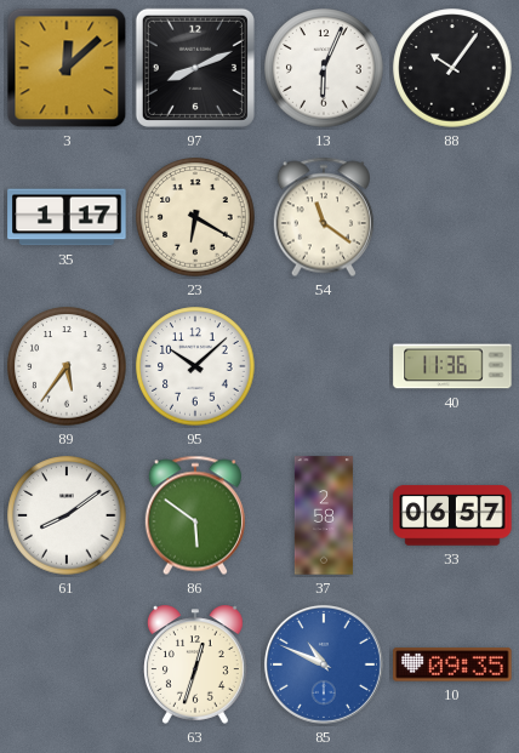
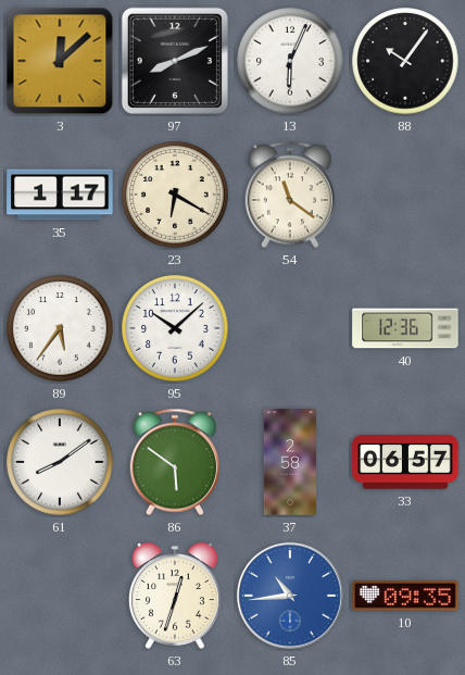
40: 11:36 -> 12:36
85: 10:49 -> 10:44
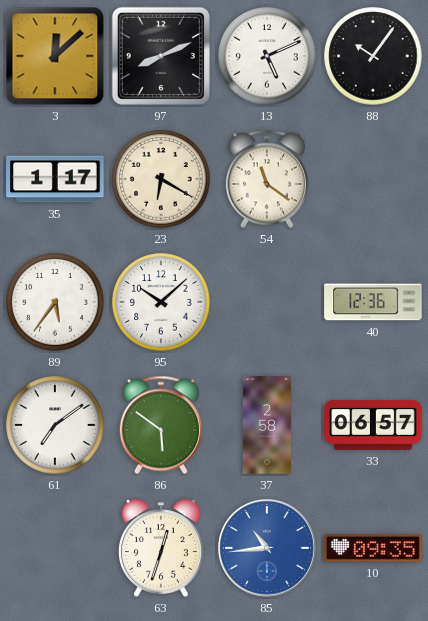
13: 6:04 -> 5:11
61: 8:09 -> 7:09
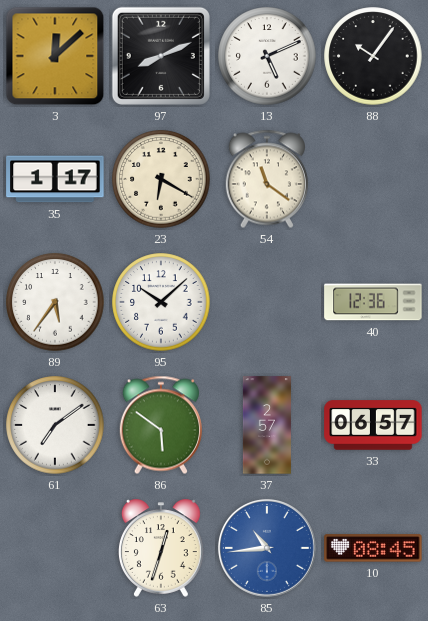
37: 2:58 -> 2:57
10: 09:35 -> 08:45
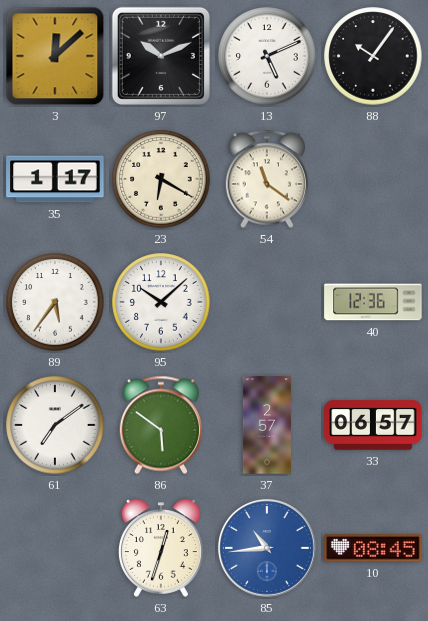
97: 8:11 -> 10:11
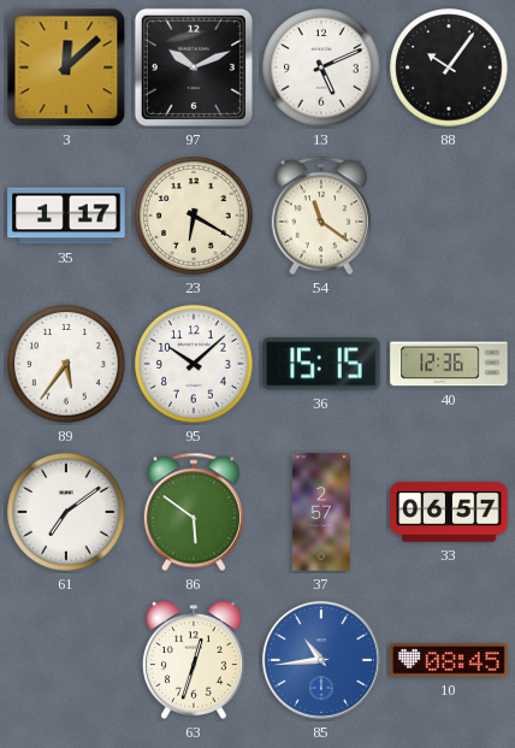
36: none -> 15:15
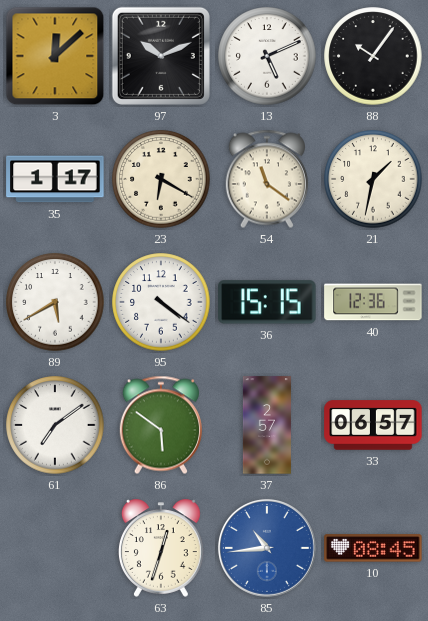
21: none -> 1:32
89: 5:36 -> 5:40
95: 10:08 -> 4:21
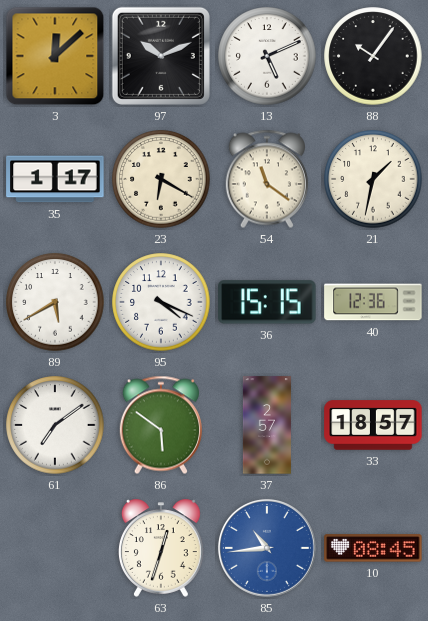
95: 4:21 -> 4:19
33: 06:57 -> 18:57
